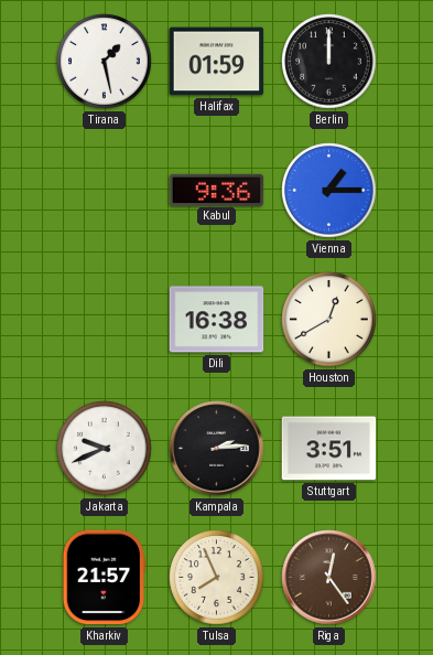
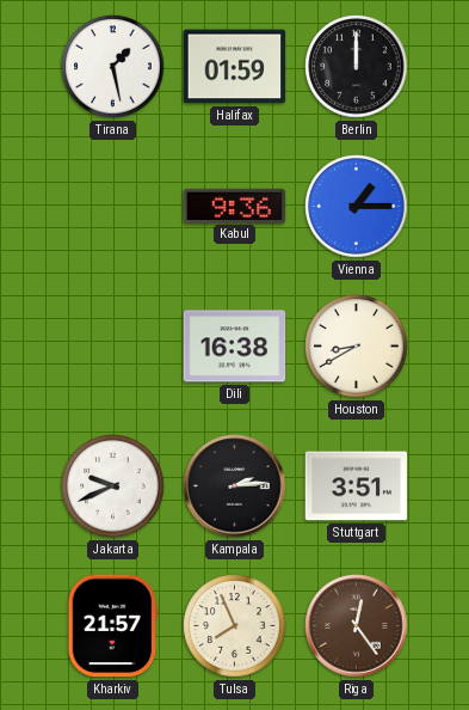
Houston: 12:40 -> 8:40
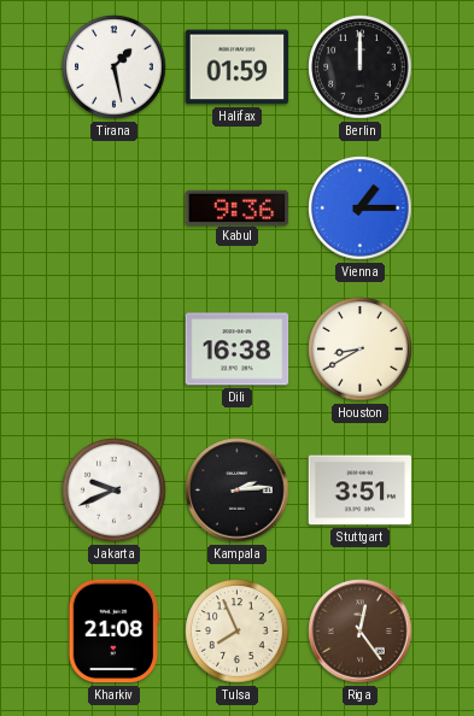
Kharkiv: 21:57 -> 21:08
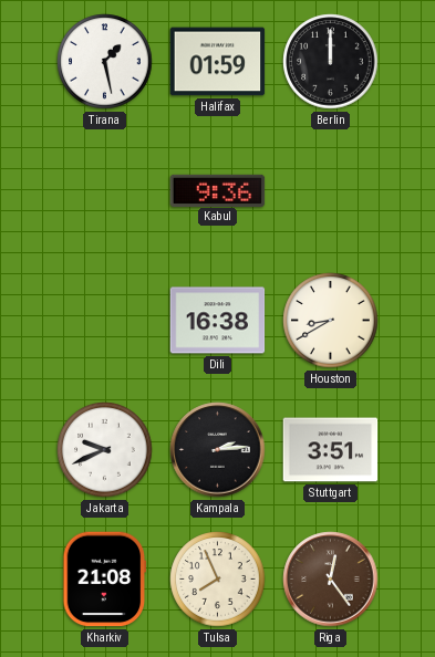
Vienna: 1:15 -> none
